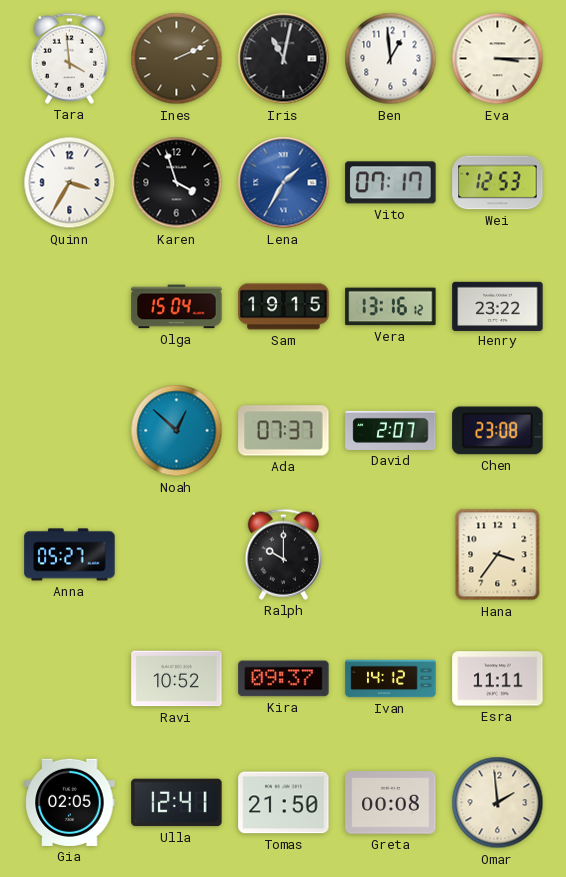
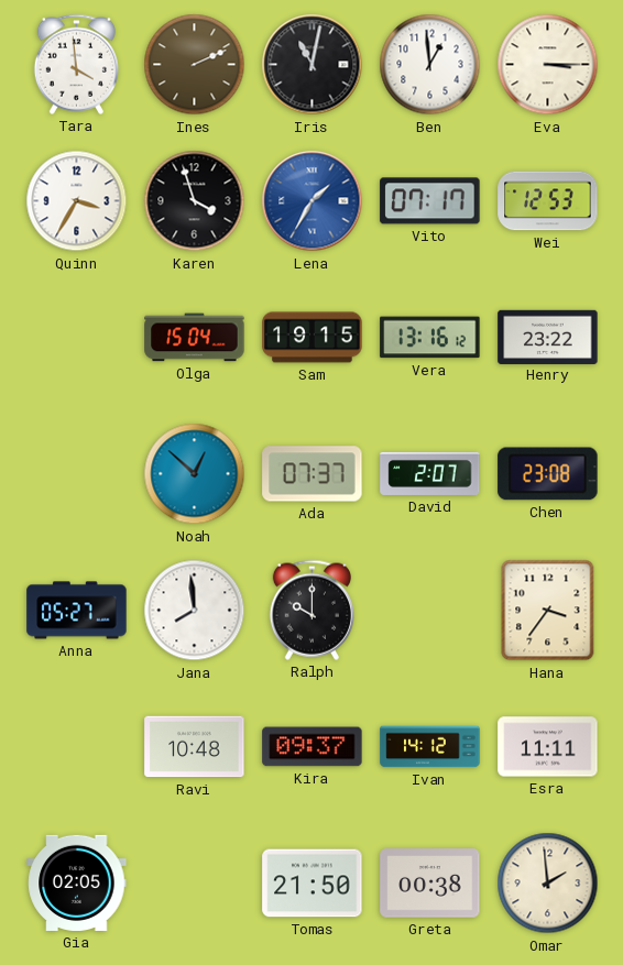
Jana: none -> 7:59
Ravi: 10:52 -> 10:48
Ulla: 12:41 -> none
Greta: 00:08 -> 00:38
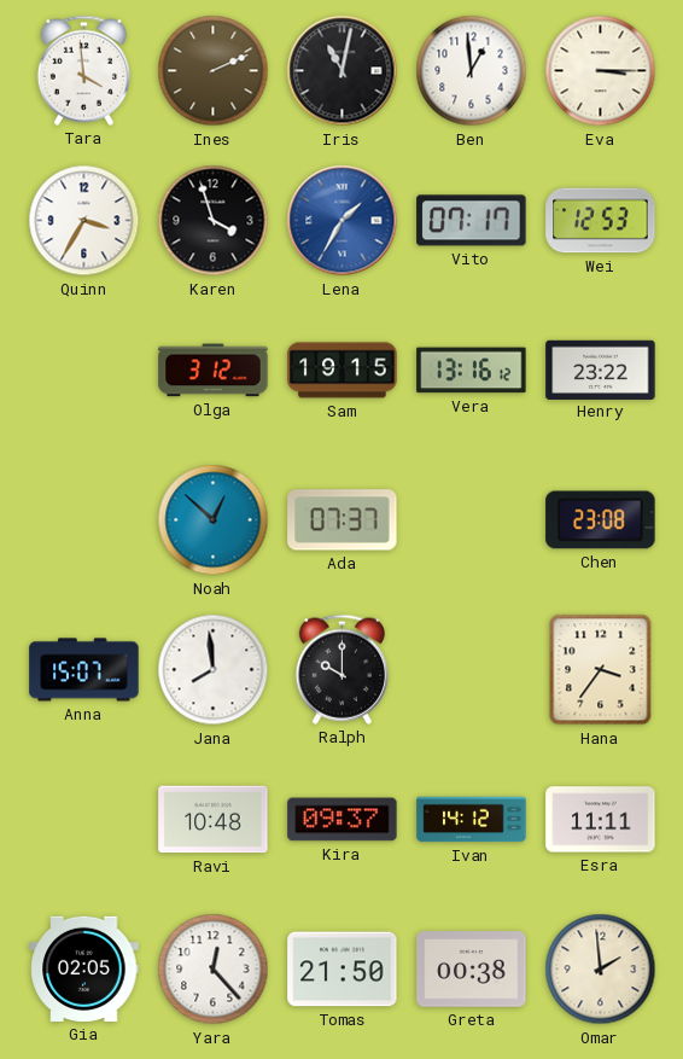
Olga: 15:04 -> 3:12
David: 2:07 -> none
Anna: 05:27 -> 15:07
Yara: none -> 12:23
